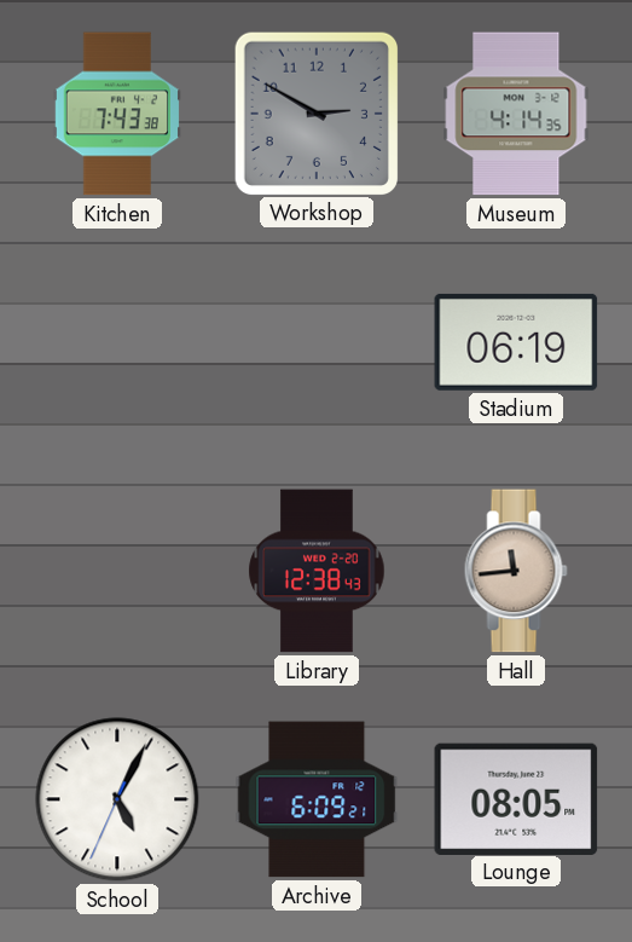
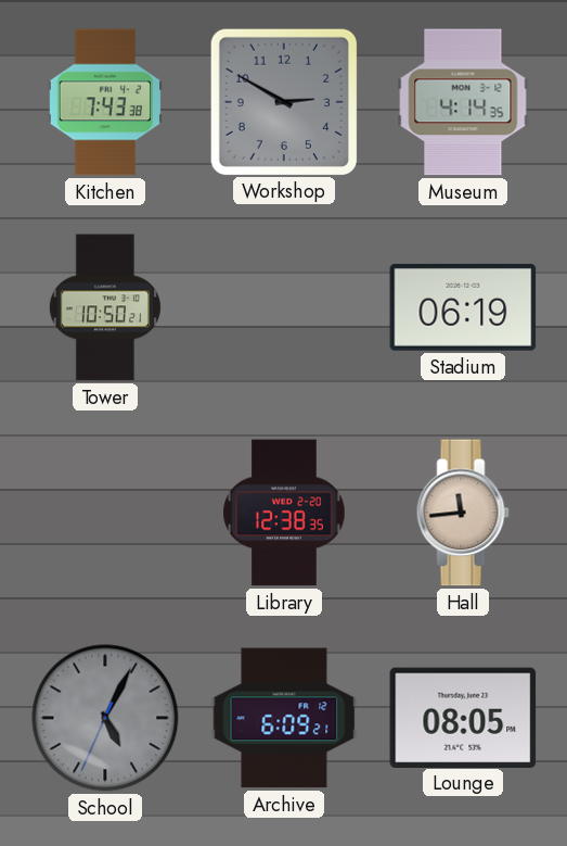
Tower: none -> 10:50
Library: 12:38:43 -> 12:38:35
School dial: white -> grey
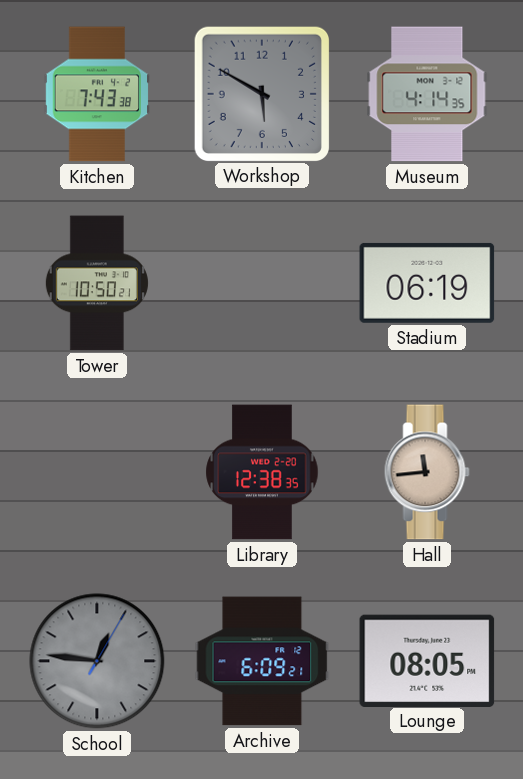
Workshop: 2:50 -> 5:50
School: 5:04 -> 12:46
